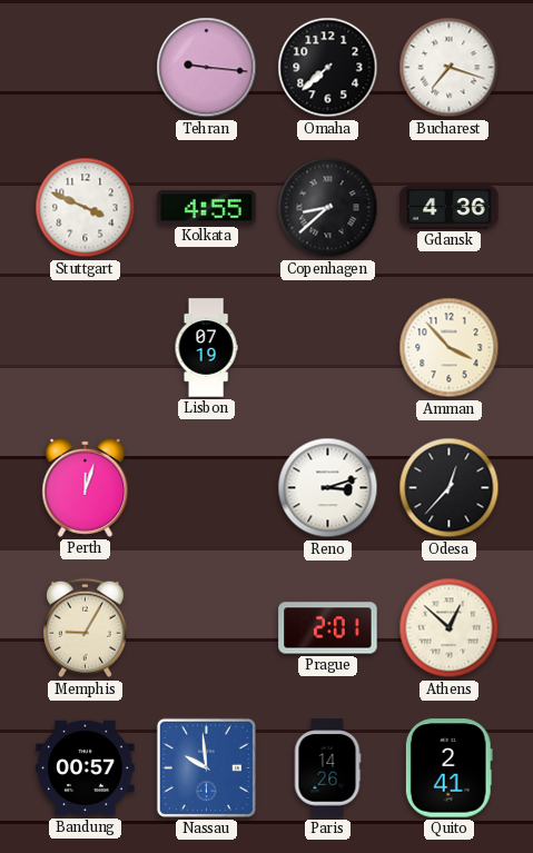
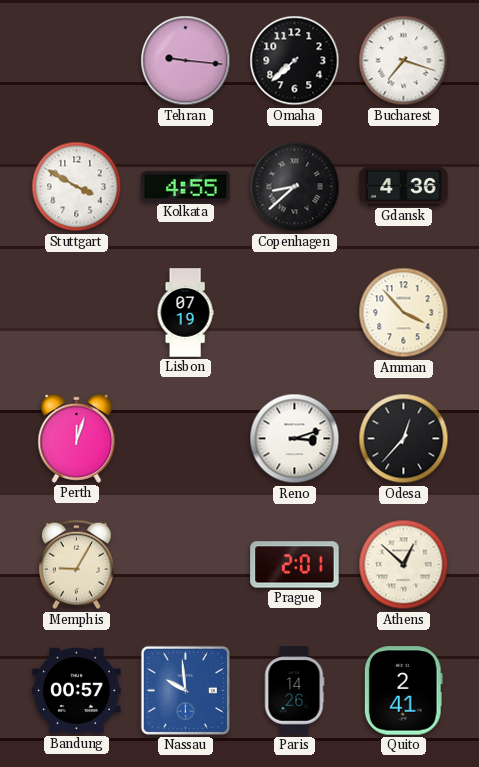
Stuttgart: 3:49 -> 3:50
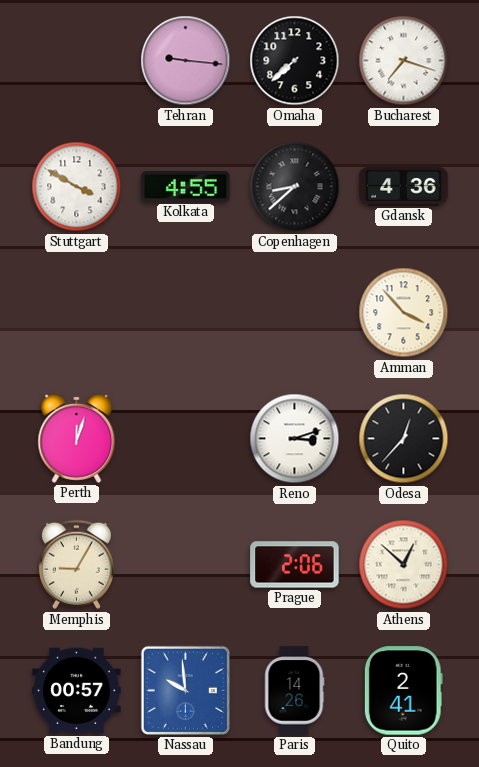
Lisbon: 07:19 -> none
Prague: 2:01 -> 2:06
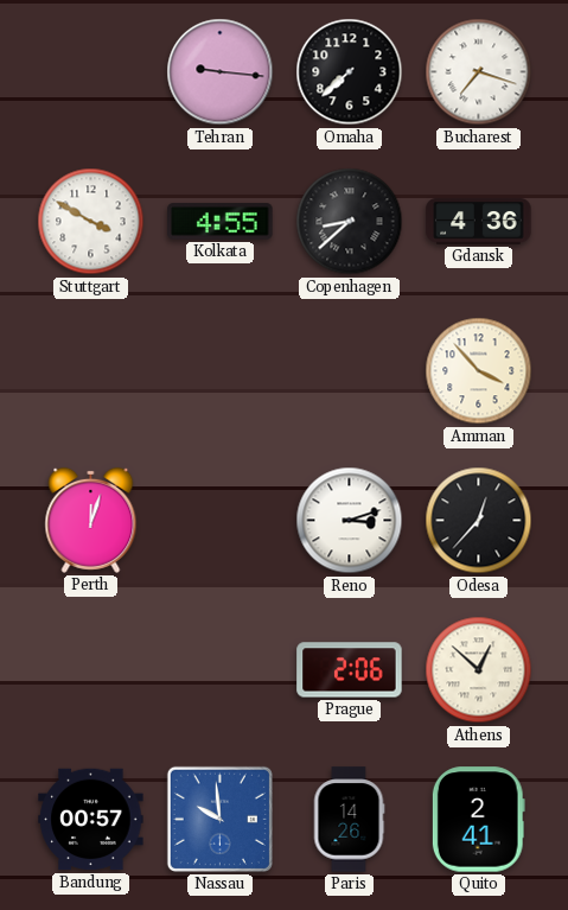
Memphis: 9:05 -> none
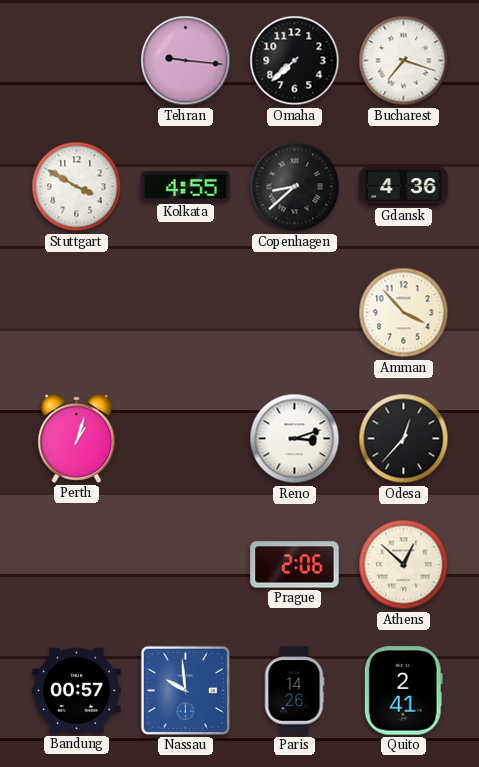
Perth: 12:03 -> 1:03
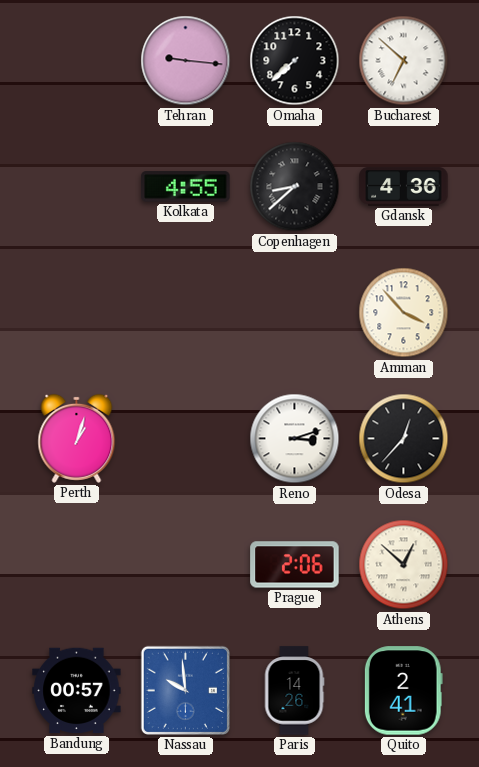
Bucharest: 7:18 -> 6:52
Stuttgart: 3:50 -> none
